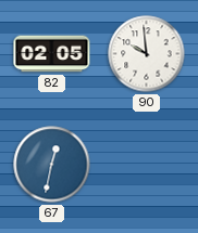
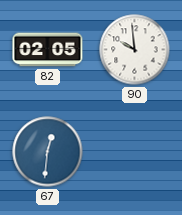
67: 12:32 -> 12:31
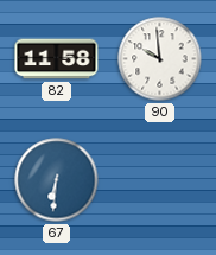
82: 02:05 -> 11:58
67: 12:31 -> 6:31
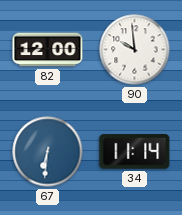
82: 11:58 -> 12:00
34: none -> 11:14
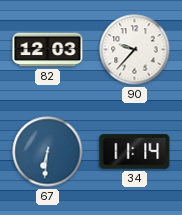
82: 12:00 -> 12:03
90: 9:59 -> 9:37
